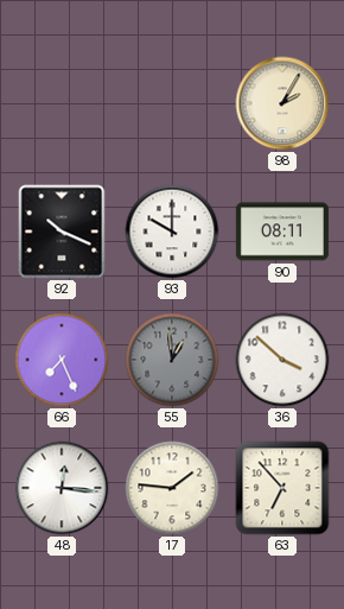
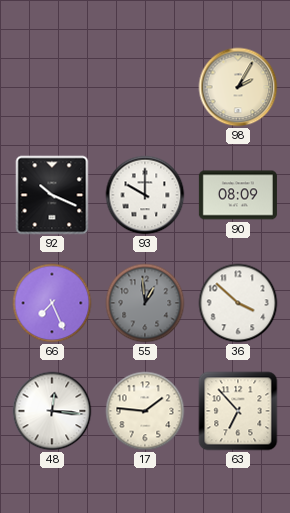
90: 08:11 -> 08:09
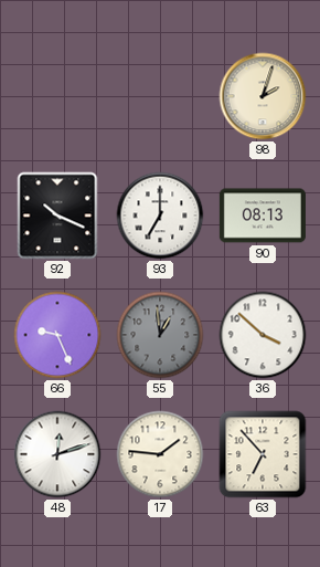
98: 2:05 -> 2:03
93: 10:00 -> 7:00
90: 08:09 -> 08:13
66: 7:26 -> 9:26
48: 12:16 -> 12:12
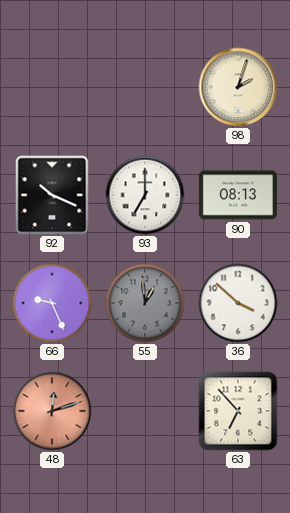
48 dial: white -> salmon
17: 1:46 -> none
